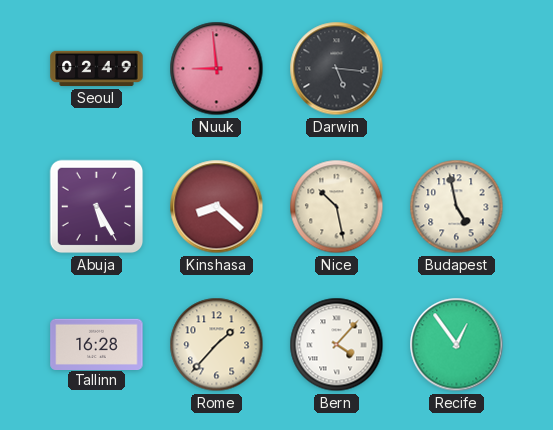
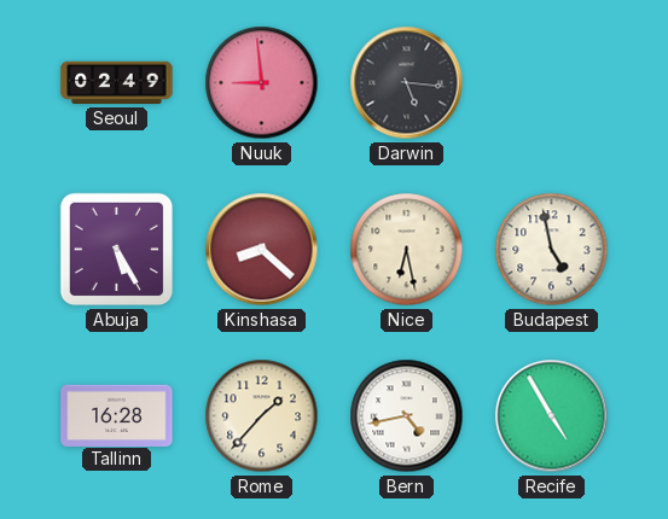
Nice: 10:28 -> 6:28
Bern: 4:07 -> 4:43
Recife: 12:54 -> 4:55
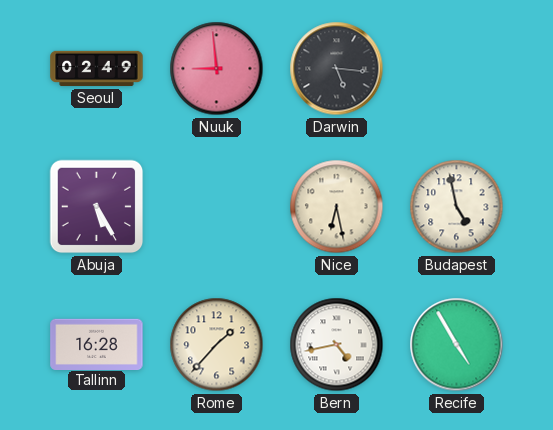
Kinshasa: 8:22 -> none
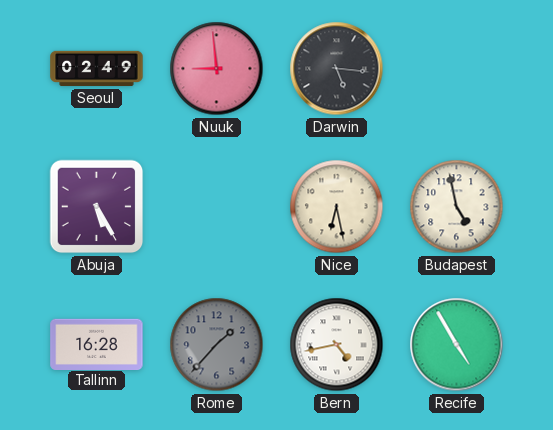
Rome dial: cream -> grey
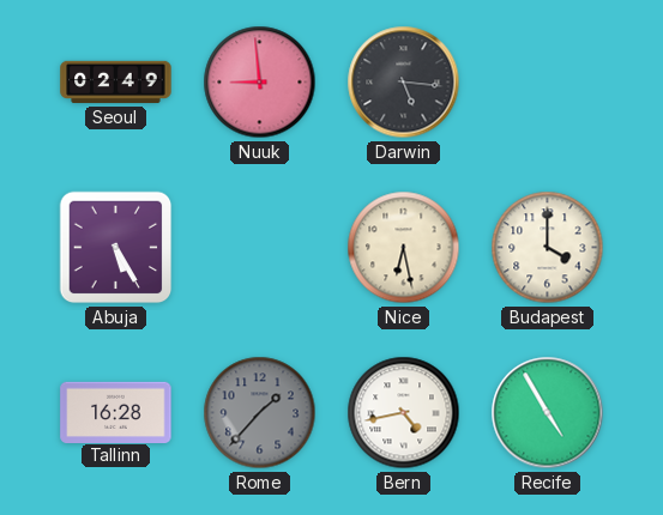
Budapest: 4:58 -> 4:00
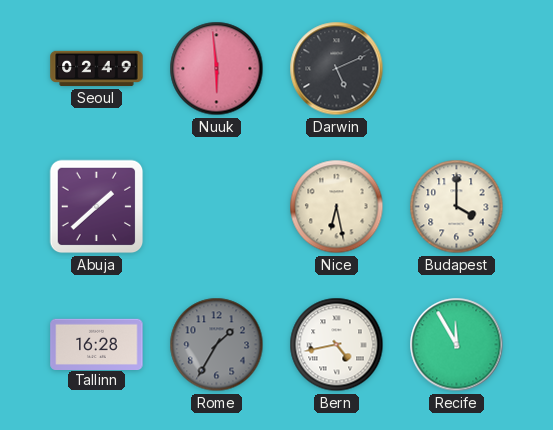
Nuuk: 8:59 -> 5:59
Darwin: 5:16 -> 5:11
Abuja: 5:25 -> 1:38
Rome: 1:37 -> 1:35
Recife: 4:55 -> 11:55
